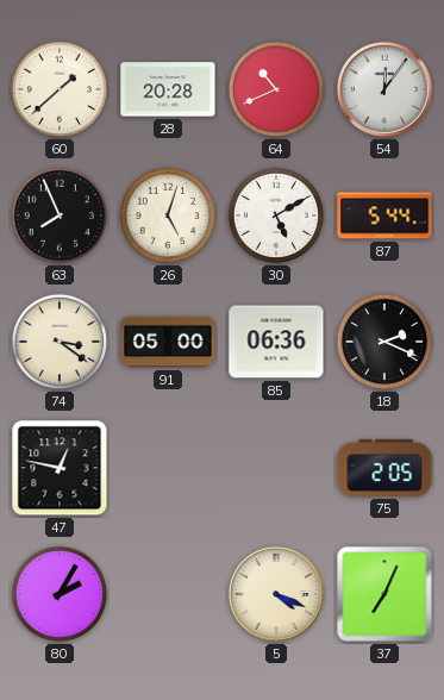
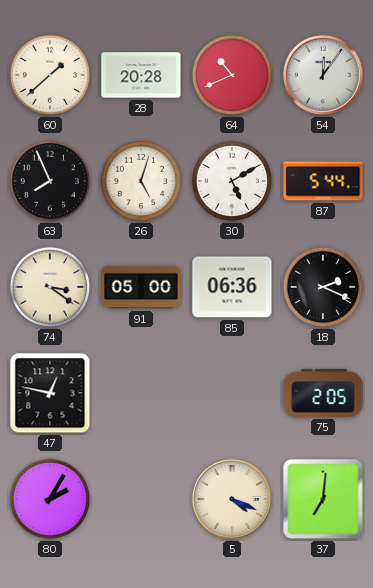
37: 7:04 -> 7:01
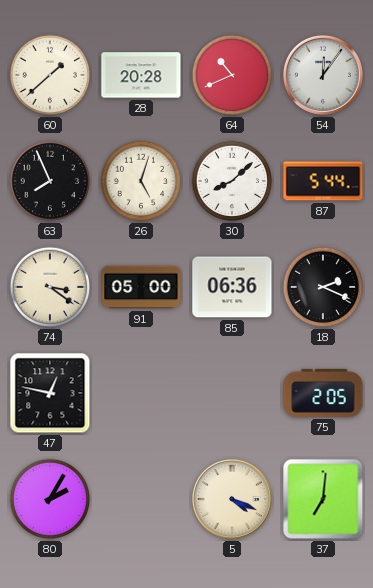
30: 5:10 -> 8:08
